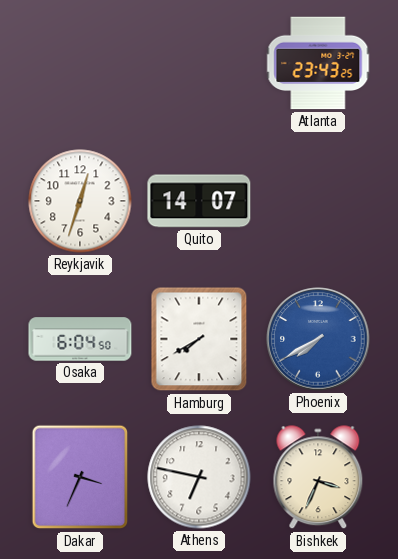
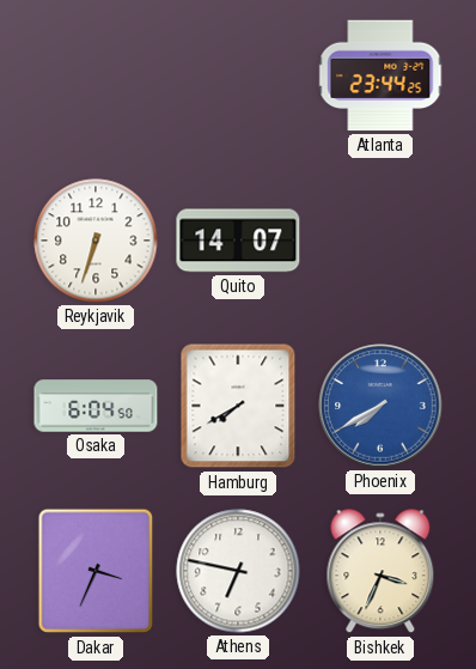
Atlanta: 23:43 -> 23:44
Reykjavik: 12:33 -> 6:33
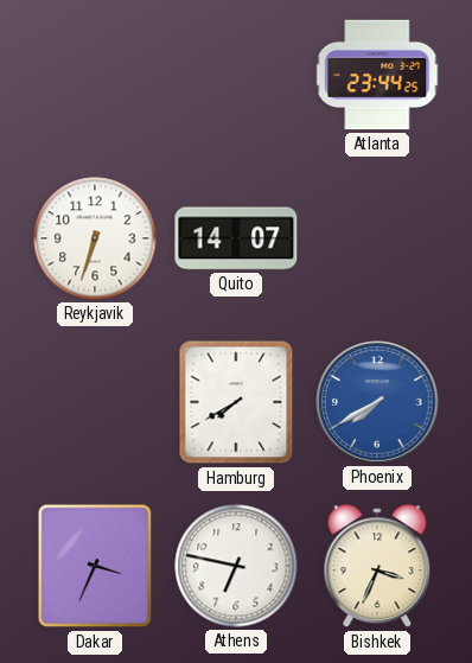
Osaka: 6:04 -> none
